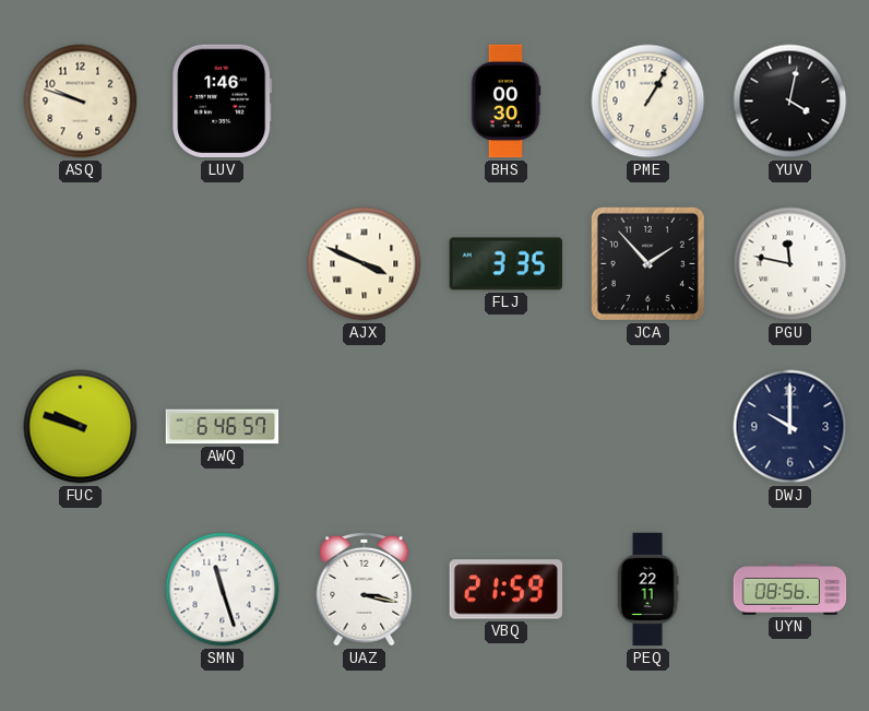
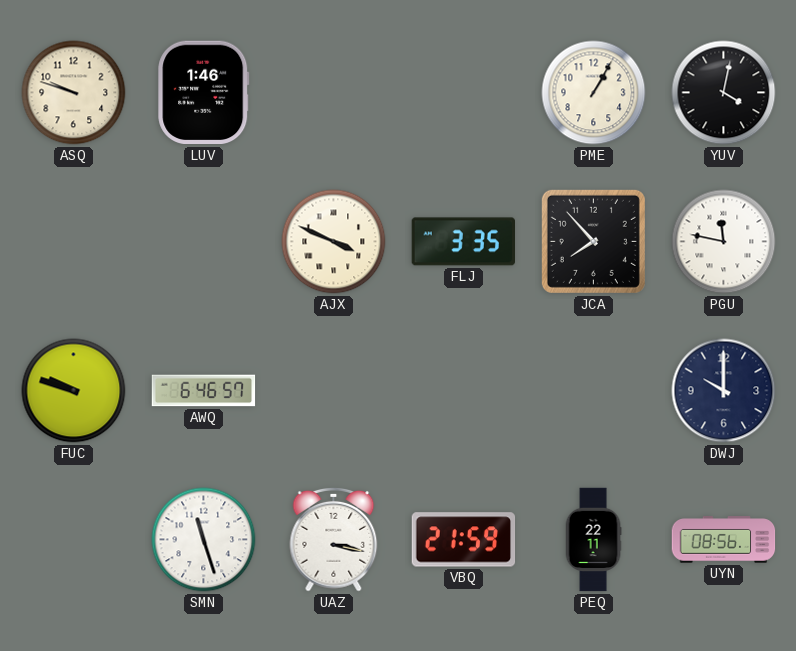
BHS: 00:30 -> none
JCA: 1:53 -> 7:53
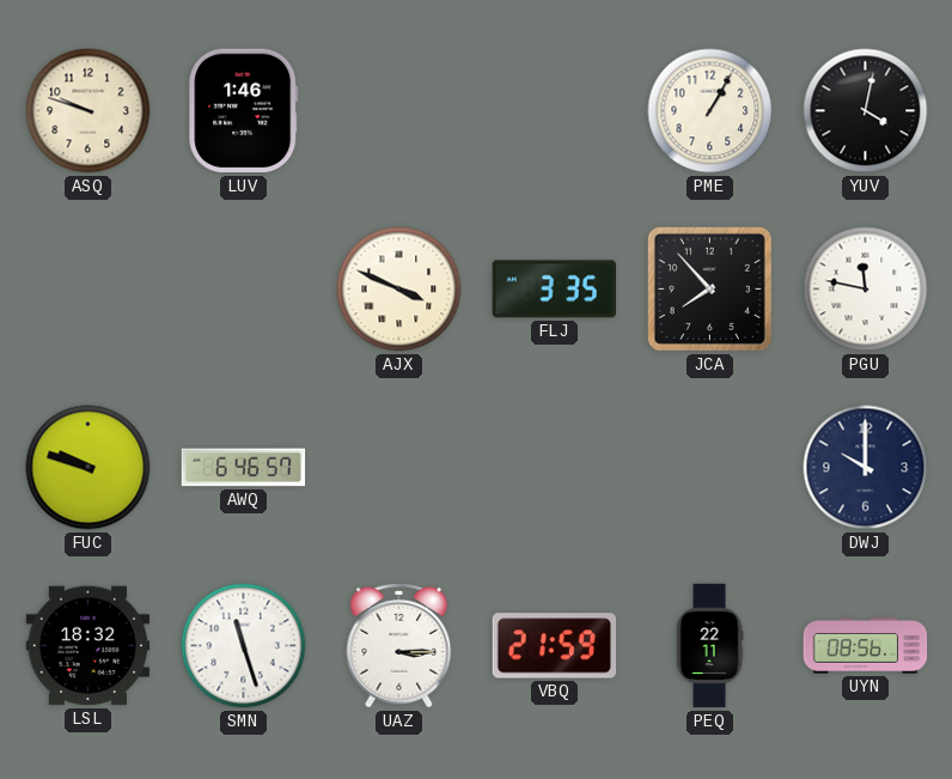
LSL: none -> 18:32
UAZ: 3:17 -> 3:15
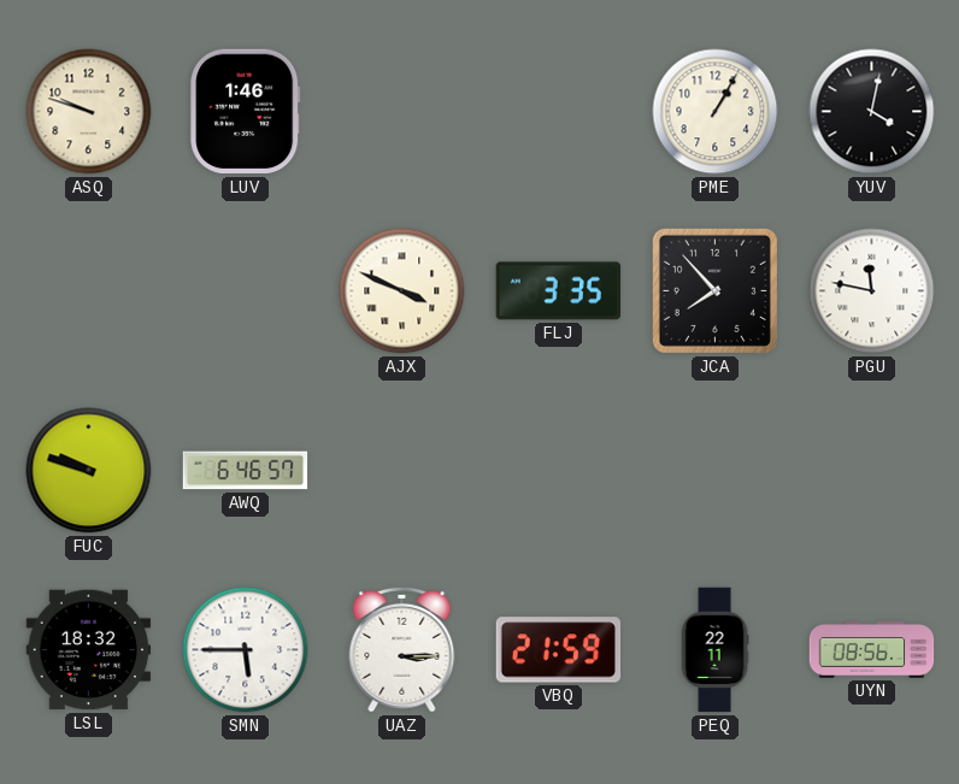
DWJ: 10:00 -> none
SMN: 11:27 -> 5:45
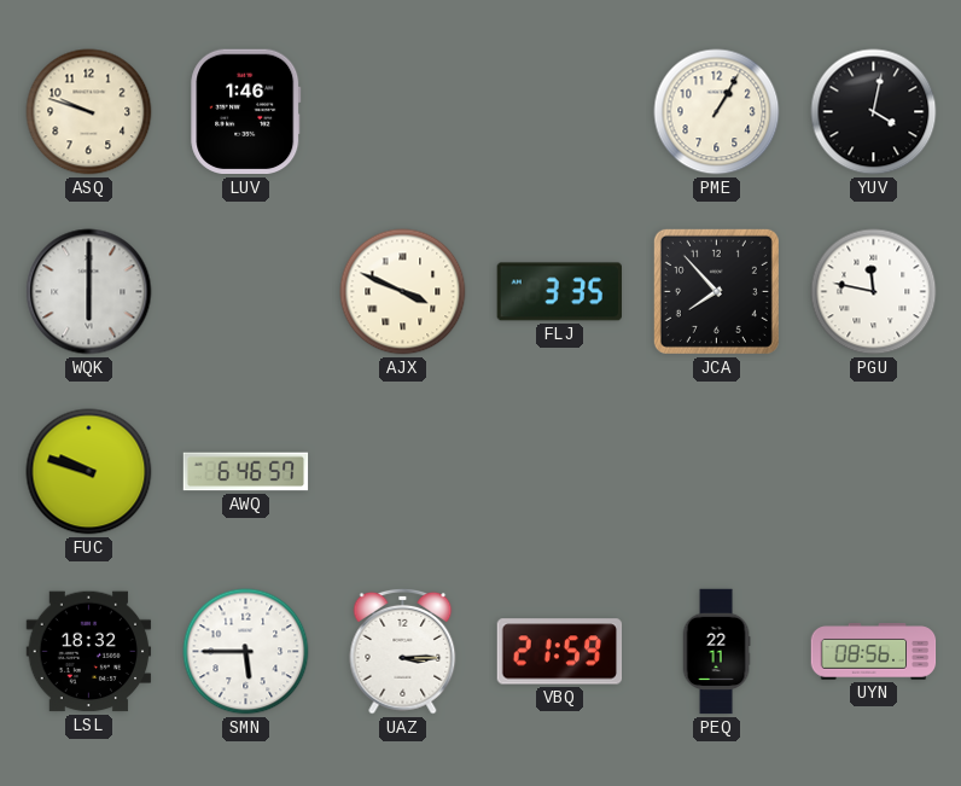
WQK: none -> 6:00
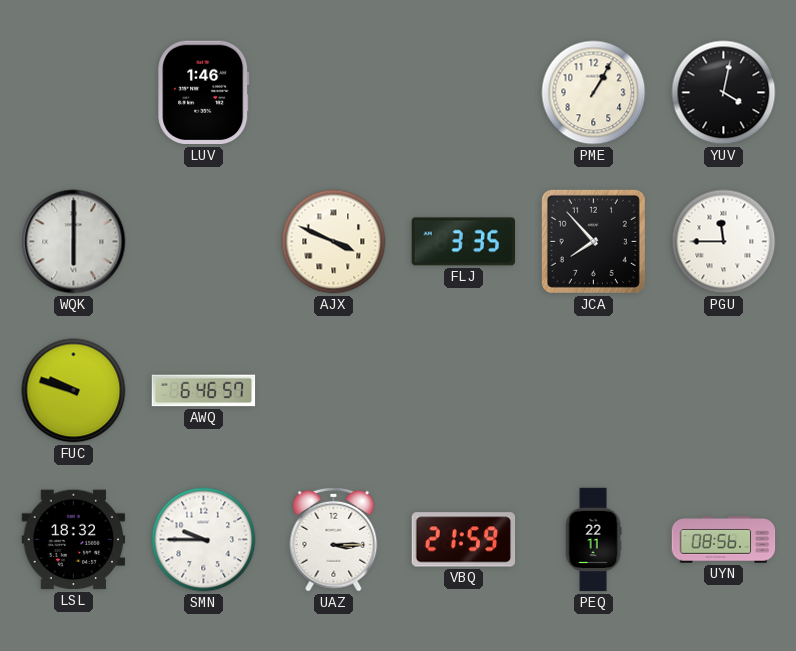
ASQ: 9:48 -> none
PGU: 11:47 -> 11:45
SMN: 5:45 -> 9:45
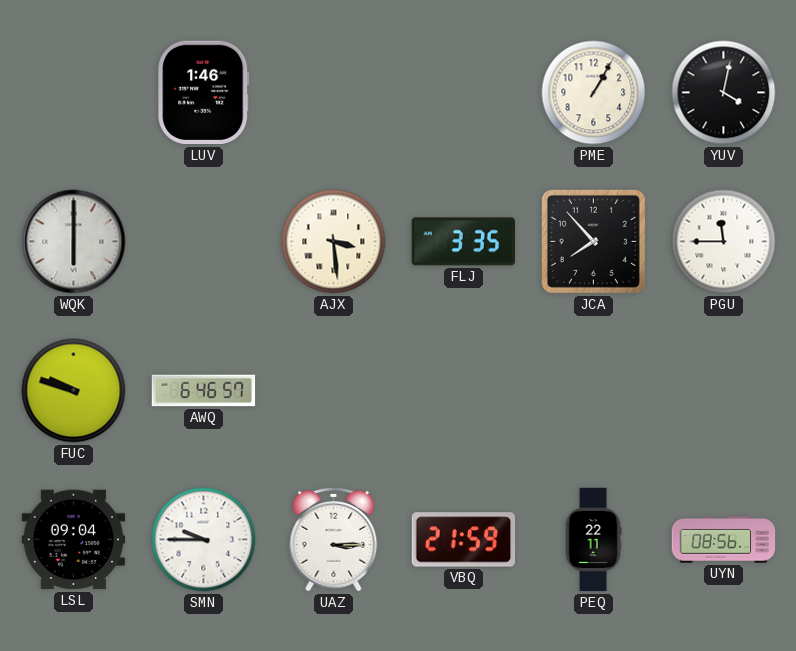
AJX: 3:49 -> 3:29
LSL: 18:32 -> 09:04
